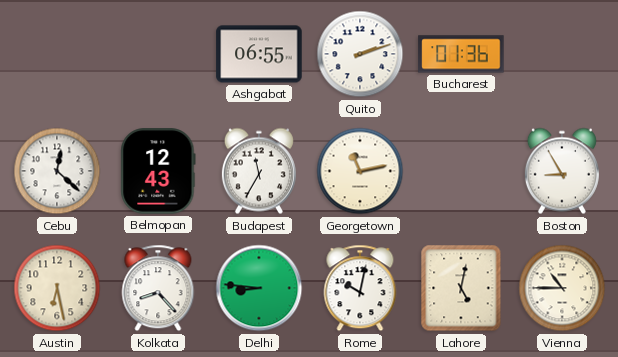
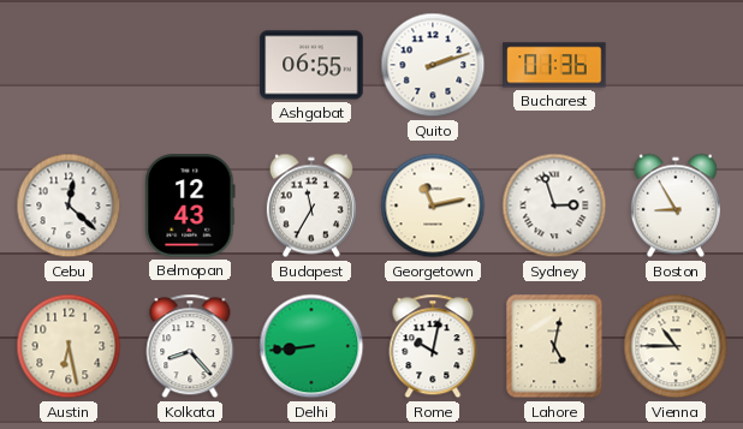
Sydney: none -> 2:57
Delhi: 8:46 -> 8:44
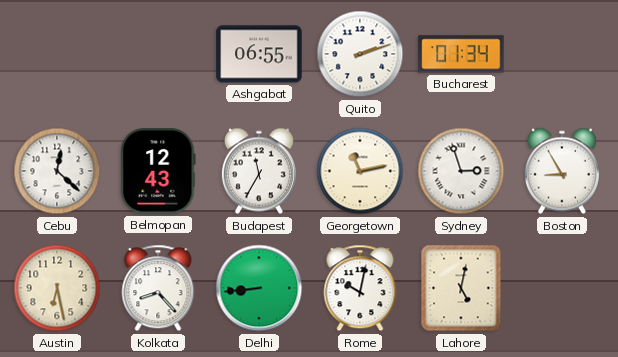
Bucharest: 01:36 -> 01:34
Vienna: 10:45 -> none
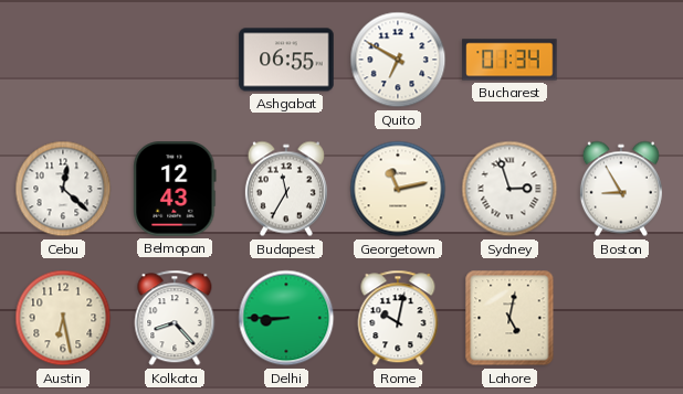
Quito: 2:12 -> 6:50
Delhi: 8:44 -> 8:45
